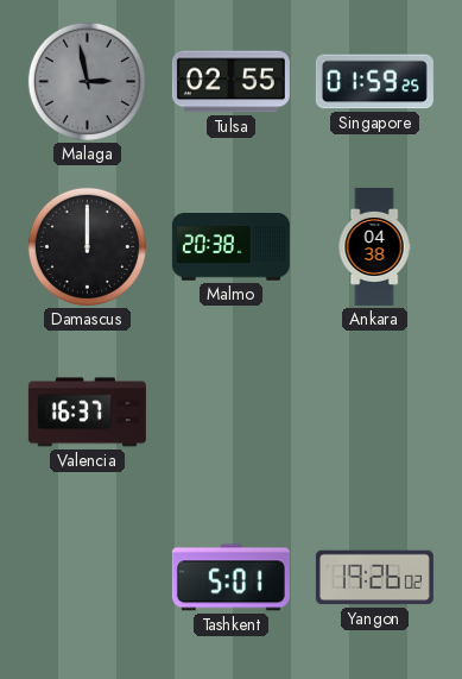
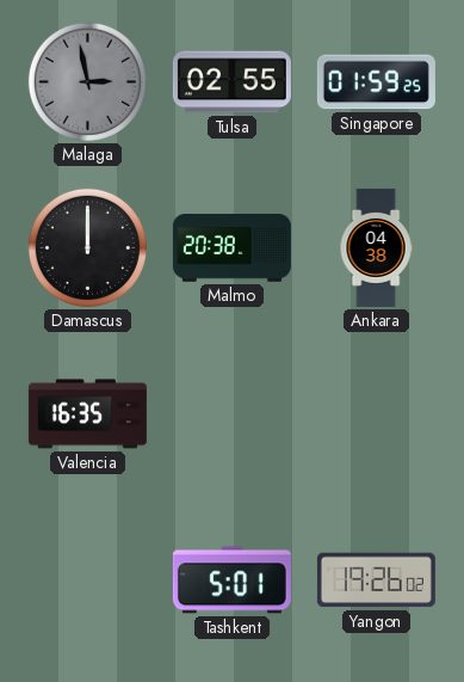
Valencia: 16:37 -> 16:35
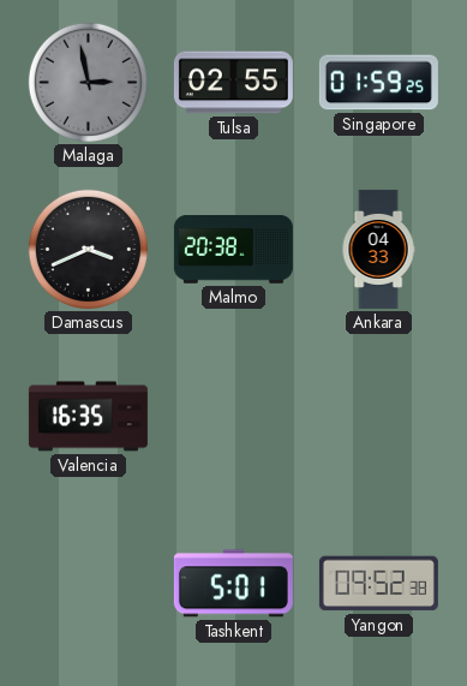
Damascus: 12:00 -> 3:41
Ankara: 04:38 -> 04:33
Yangon: 19:26 -> 09:52
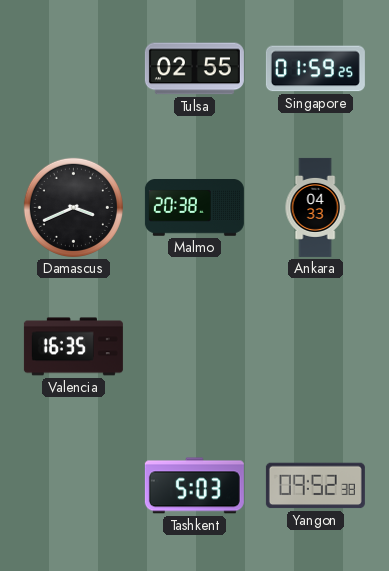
Malaga: 2:58 -> none
Tashkent: 5:01 -> 5:03
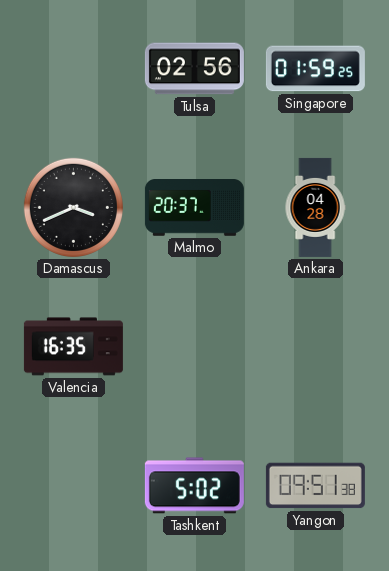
Tulsa: 02:55 -> 02:56
Malmo: 20:38 -> 20:37
Ankara: 04:33 -> 04:28
Tashkent: 5:03 -> 5:02
Yangon: 09:52 -> 09:51
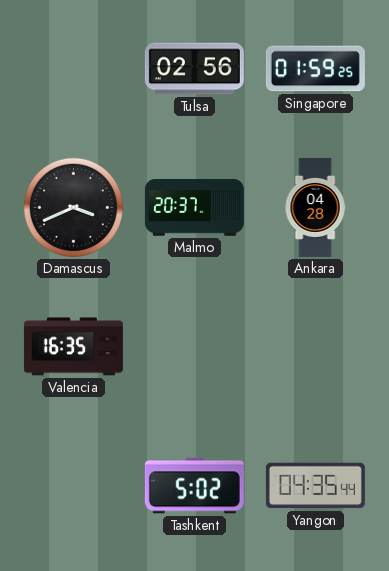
Yangon: 09:51 -> 04:35
